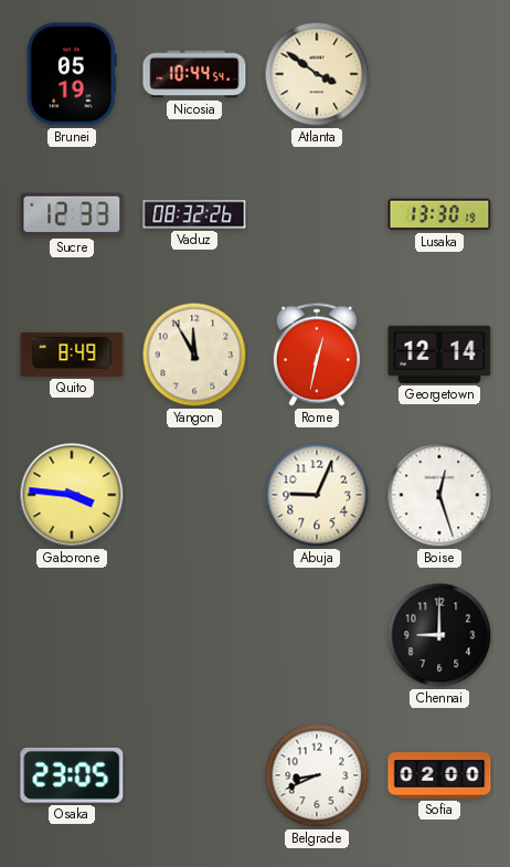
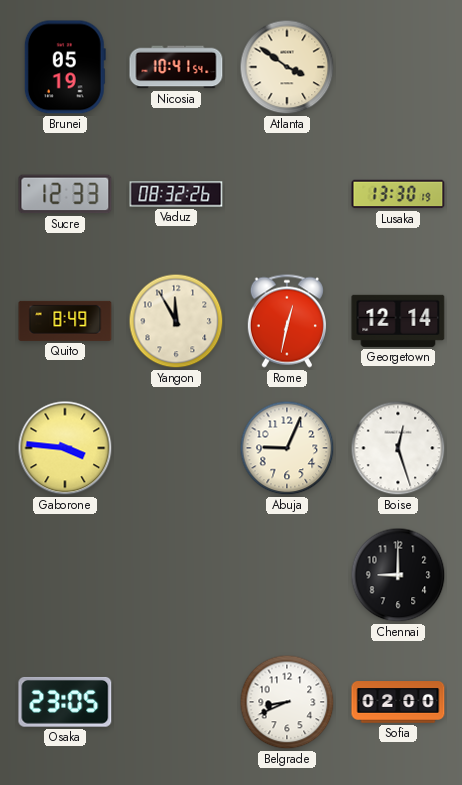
Nicosia: 10:44 -> 10:41
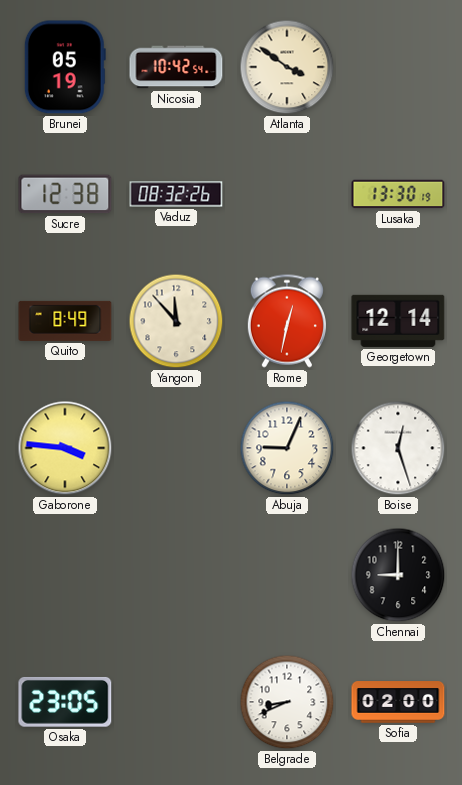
Nicosia: 10:41 -> 10:42
Sucre: 12:33 -> 12:38
Yangon: 11:55 -> 11:53
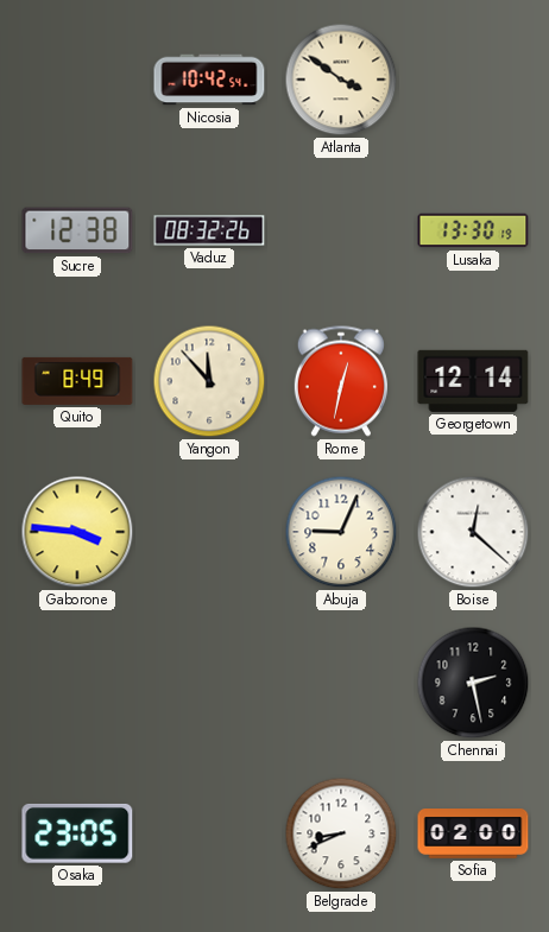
Brunei: 05:19 -> none
Boise: 12:27 -> 12:22
Chennai: 9:00 -> 2:28
